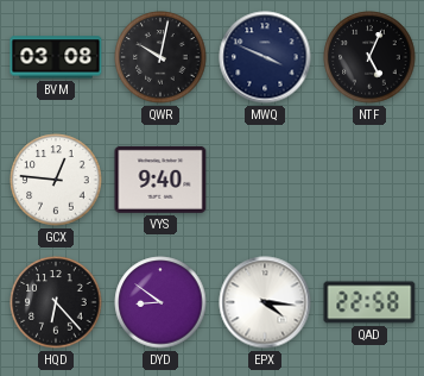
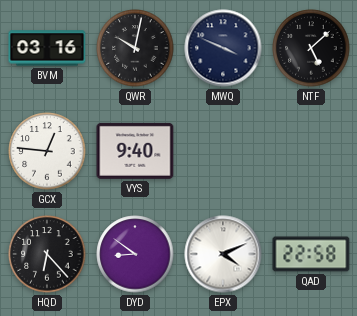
BVM: 03:08 -> 03:16
NTF: 5:04 -> 5:08
EPX: 4:16 -> 4:11
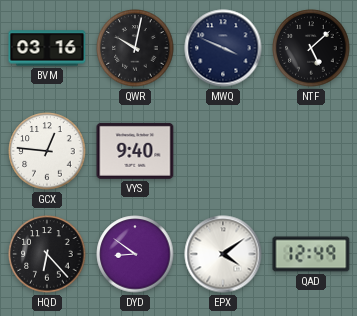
EPX: 4:11 -> 4:09
QAD: 22:58 -> 12:49
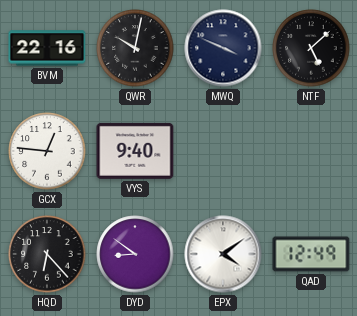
BVM: 03:16 -> 22:16
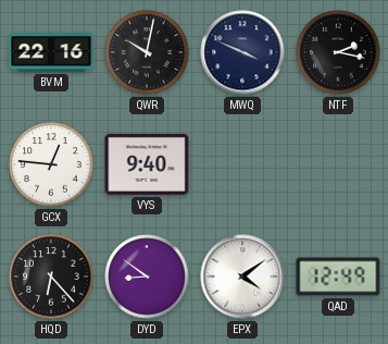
NTF: 5:08 -> 2:17
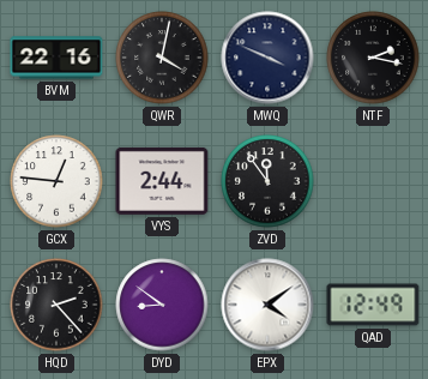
QWR: 10:02 -> 4:02
VYS: 9:40 -> 2:44
ZVD: none -> 11:54
HQD: 6:23 -> 2:23
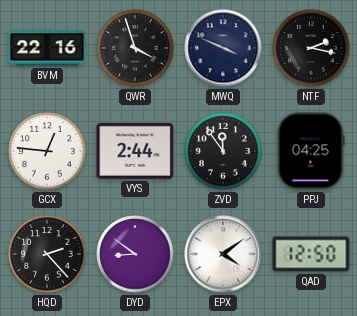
QWR: 4:02 -> 3:57
PPJ: none -> 04:25
QAD: 12:49 -> 12:50
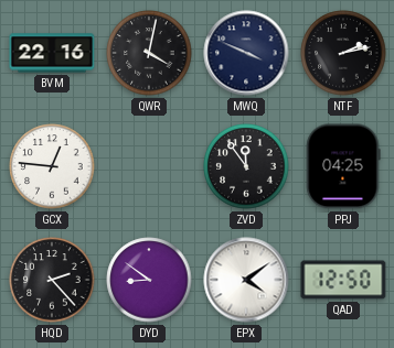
QWR: 3:57 -> 4:02
NTF: 2:17 -> 2:13
VYS: 2:44 -> none
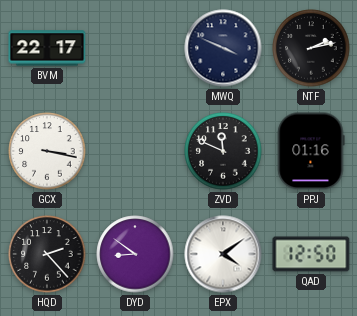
BVM: 22:16 -> 22:17
QWR: 4:02 -> none
GCX: 12:46 -> 3:17
ZVD: 11:54 -> 11:49
PPJ: 04:25 -> 01:16
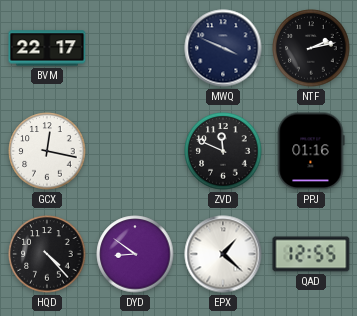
GCX: 3:17 -> 12:17
HQD: 2:23 -> 4:23
EPX: 4:09 -> 1:22
QAD: 12:50 -> 12:55
